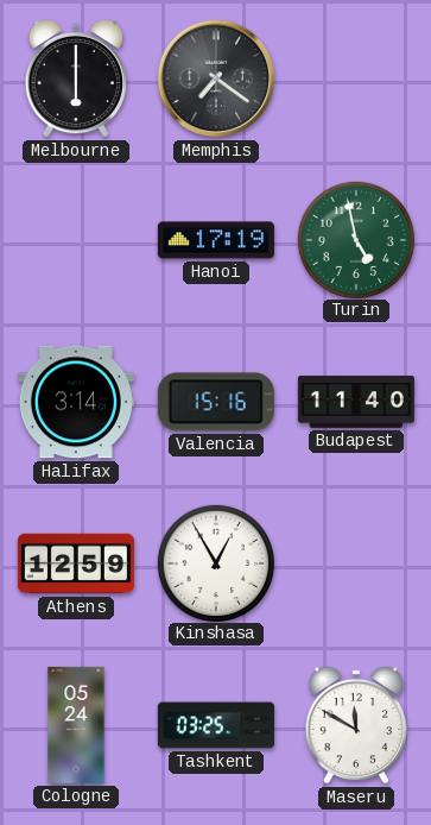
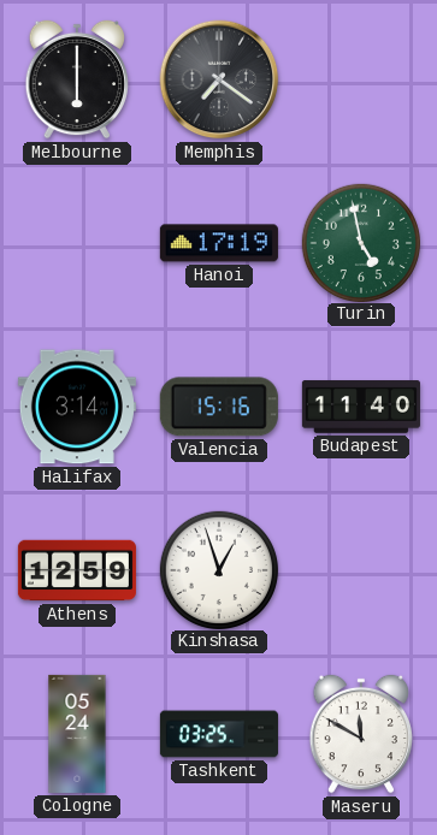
Kinshasa: 12:55 -> 12:57
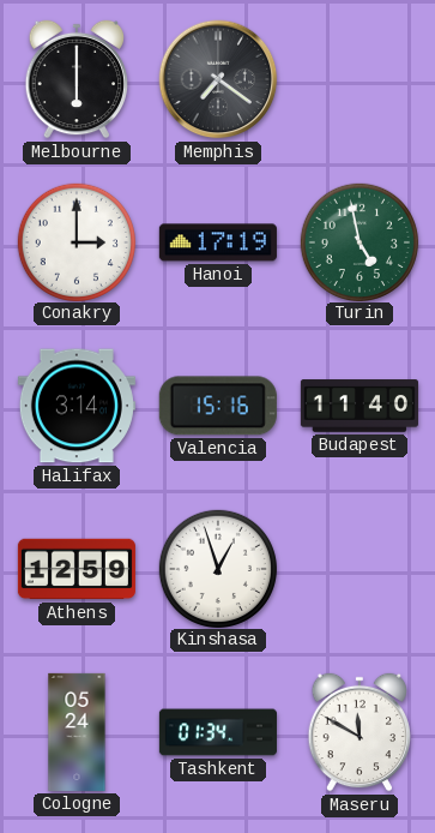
Conakry: none -> 3:00
Tashkent: 03:25 -> 01:34
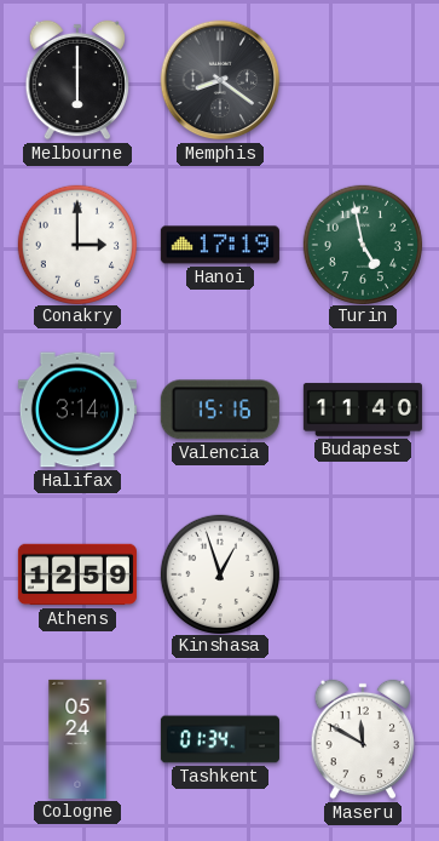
Memphis: 7:21 -> 8:21
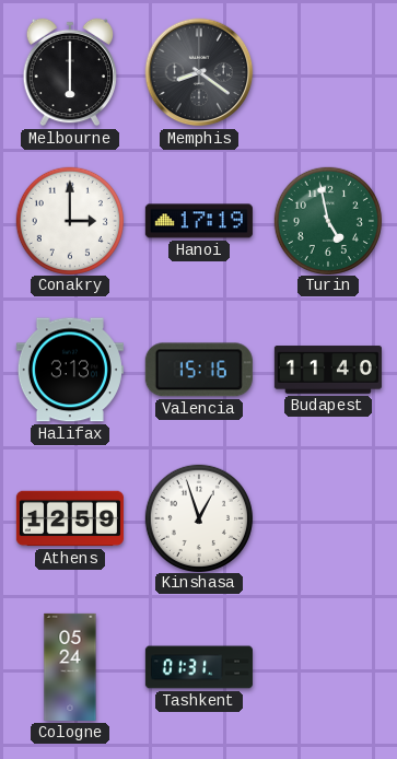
Halifax: 3:14 -> 3:13
Tashkent: 01:34 -> 01:31
Maseru: 11:50 -> none
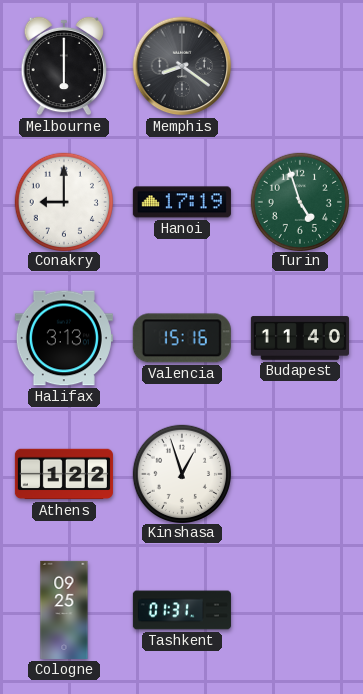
Conakry: 3:00 -> 9:00
Turin: 4:58 -> 4:57
Athens: 12:59 -> 1:22
Cologne: 05:24 -> 09:25
